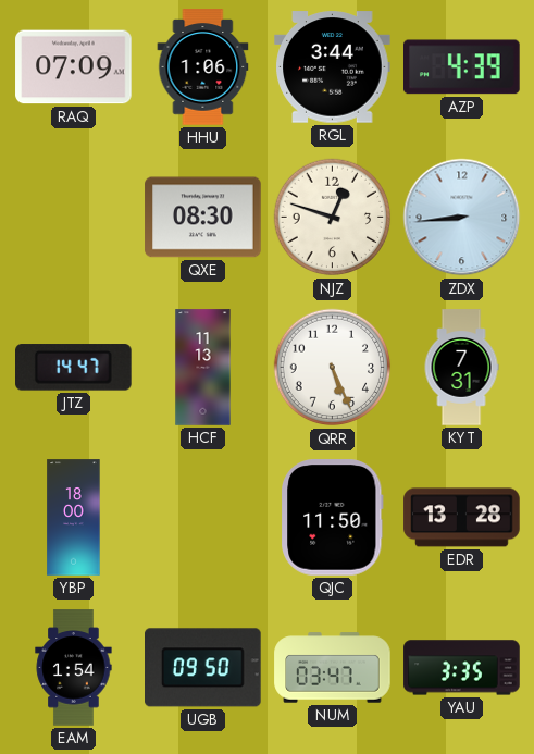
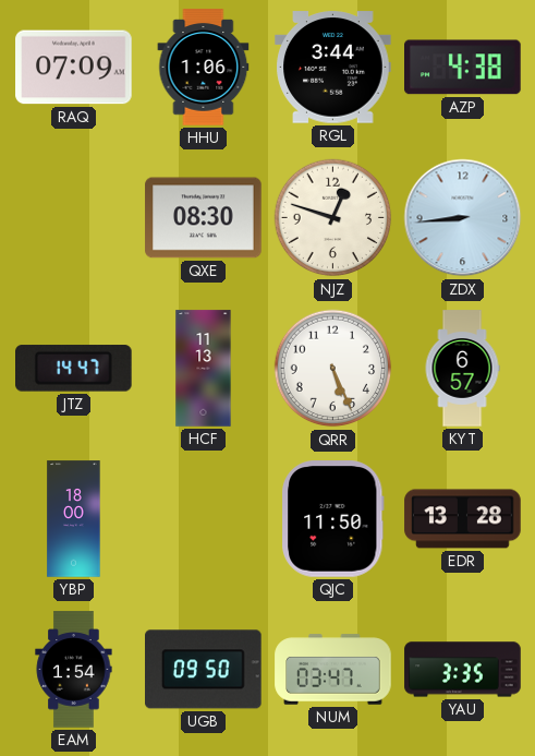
AZP: 4:39 -> 4:38
KYT: 7:31 -> 6:57
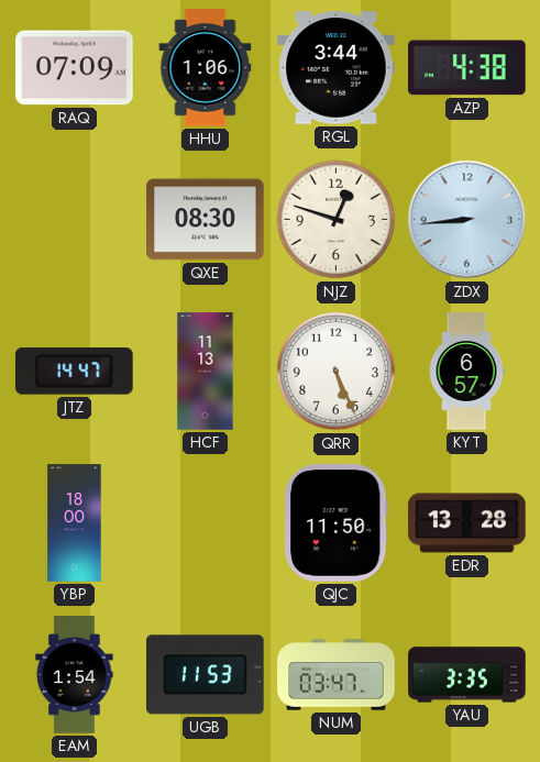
UGB: 09:50 -> 11:53
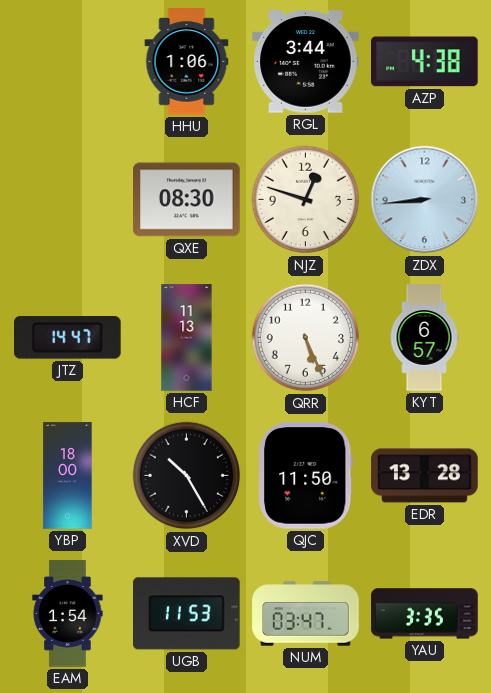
RAQ: 07:09 -> none
XVD: none -> 10:25
